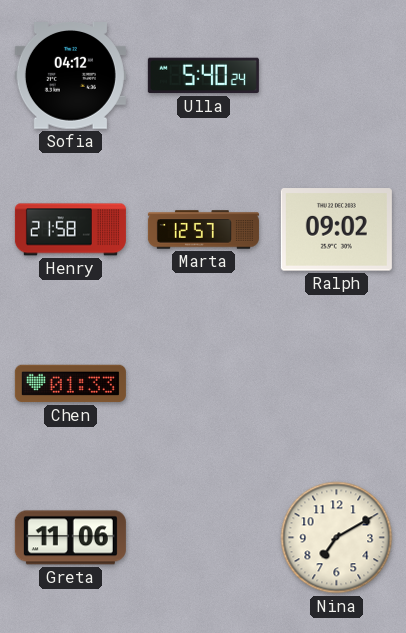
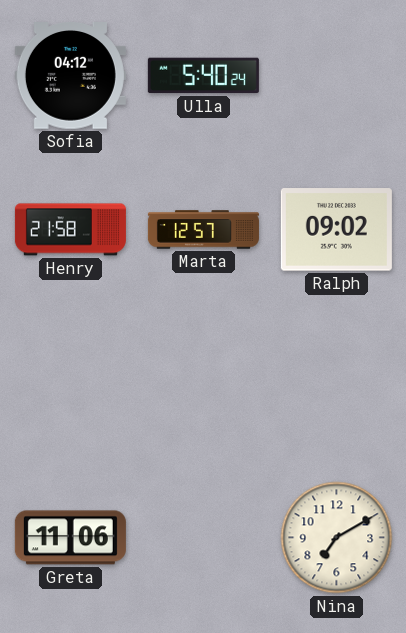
Chen: 01:33 -> none
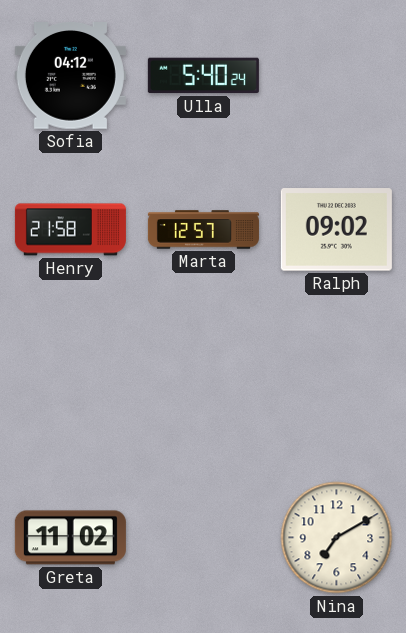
Greta: 11:06 -> 11:02
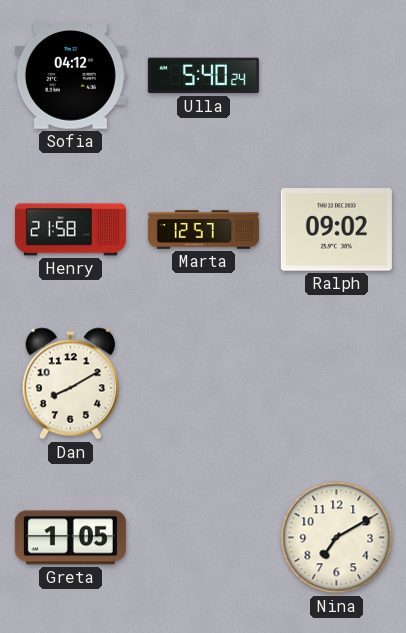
Dan: none -> 8:10
Greta: 11:02 -> 1:05
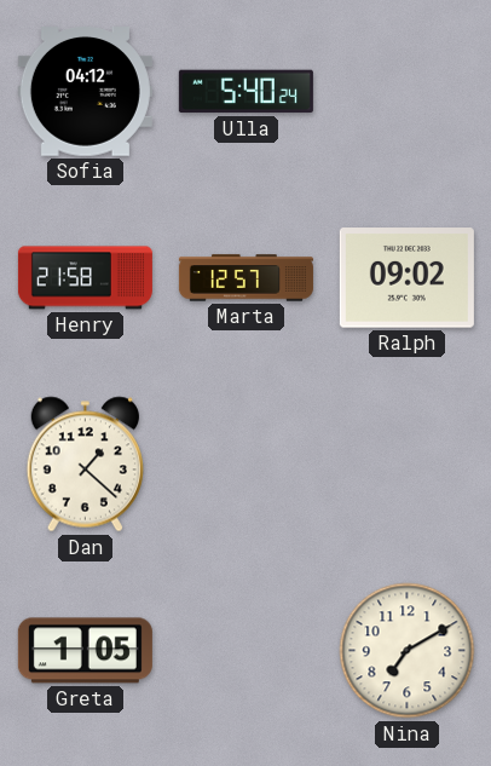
Dan: 8:10 -> 1:22
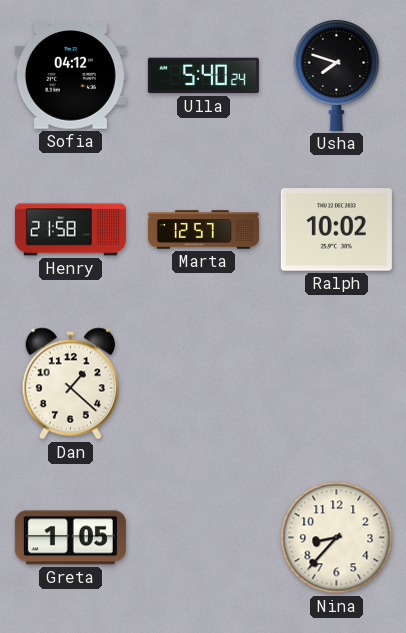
Usha: none -> 7:48
Ralph: 09:02 -> 10:02
Nina: 7:10 -> 8:37
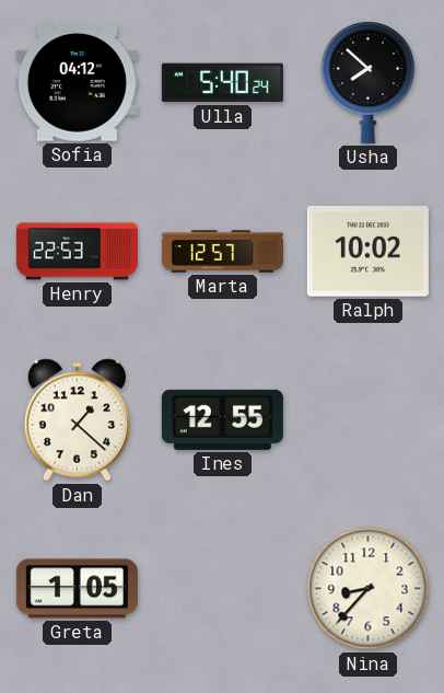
Usha: 7:48 -> 7:52
Henry: 21:58 -> 22:53
Ines: none -> 12:55
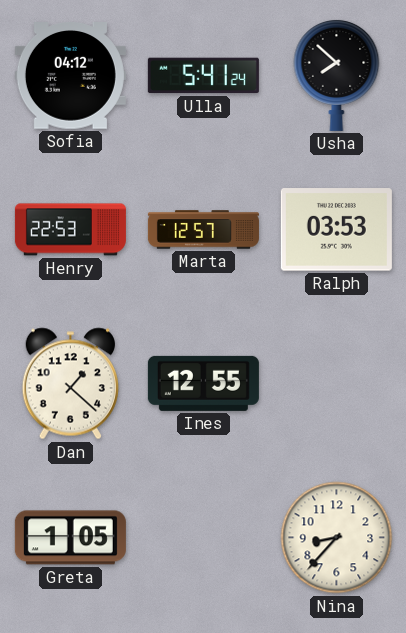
Ulla: 5:40 -> 5:41
Ralph: 10:02 -> 03:53
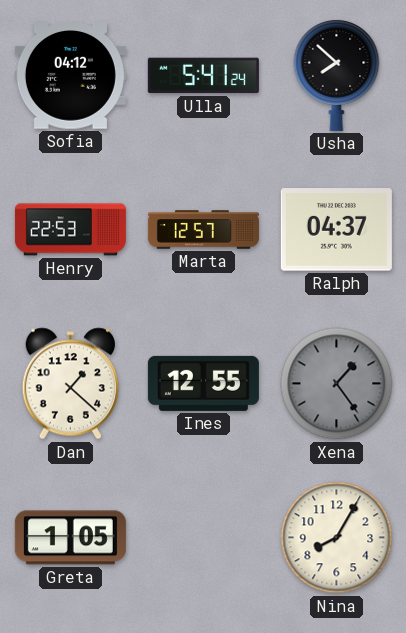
Ralph: 03:53 -> 04:37
Xena: none -> 1:24
Nina: 8:37 -> 8:05
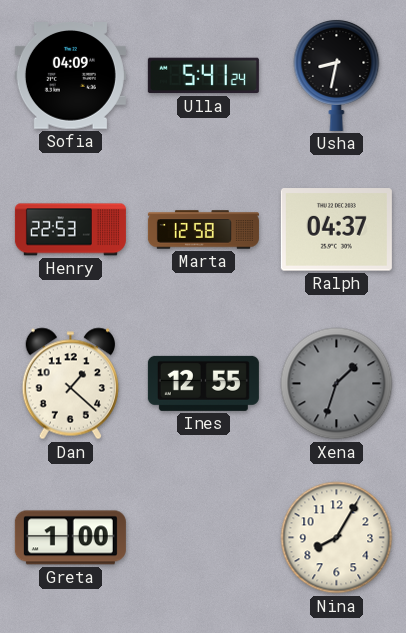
Sofia: 04:12 -> 04:09
Usha: 7:52 -> 8:32
Marta: 12:57 -> 12:58
Xena: 1:24 -> 1:33
Greta: 1:05 -> 1:00
